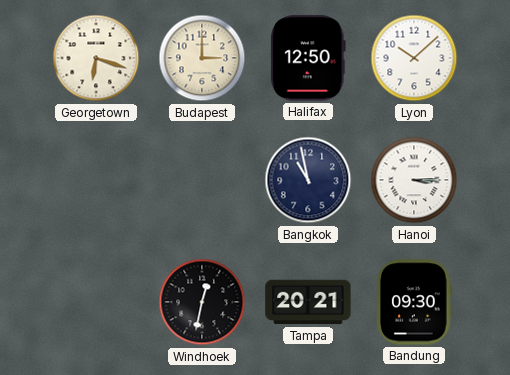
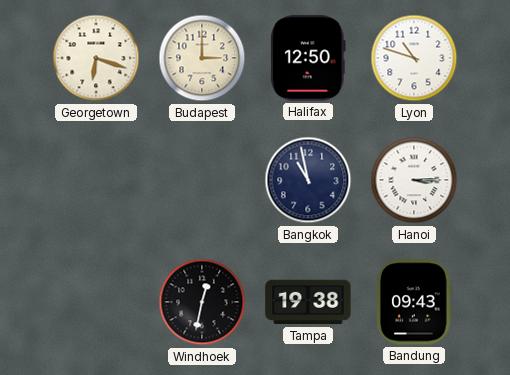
Lyon: 10:08 -> 10:48
Tampa: 20:21 -> 19:38
Bandung: 09:30 -> 09:43
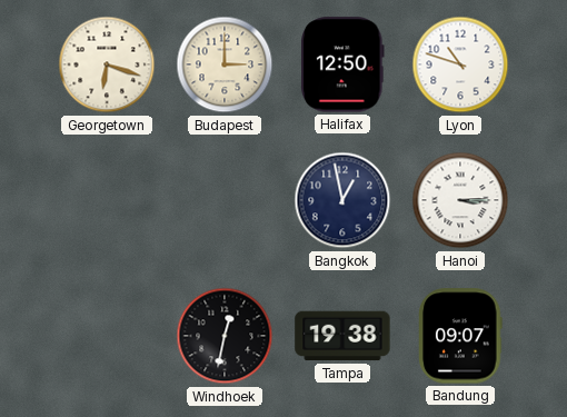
Bangkok: 10:58 -> 12:58
Bandung: 09:43 -> 09:07
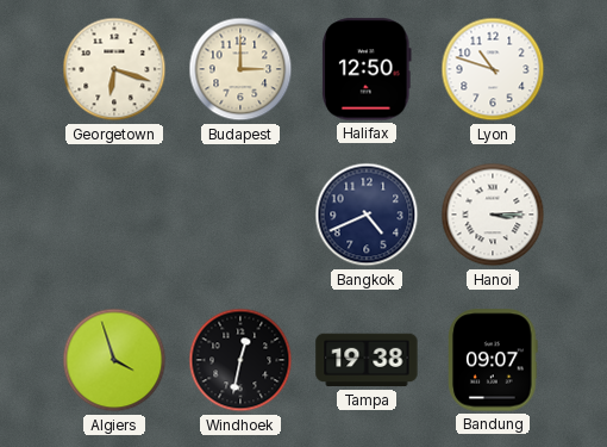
Bangkok: 12:58 -> 4:41
Algiers: none -> 3:57
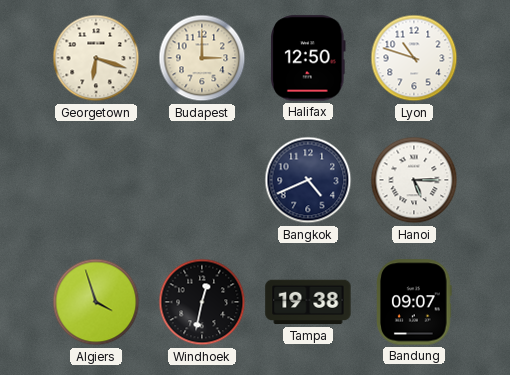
Hanoi: 3:15 -> 5:15
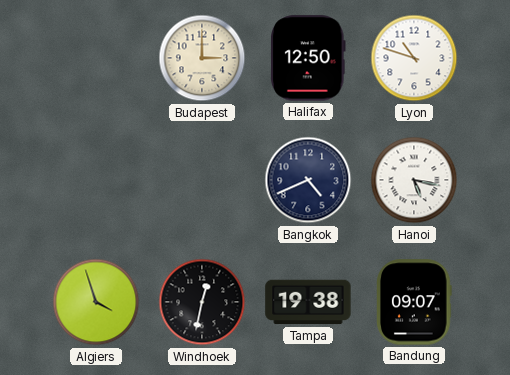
Georgetown: 6:18 -> none
Hanoi: 5:15 -> 5:17
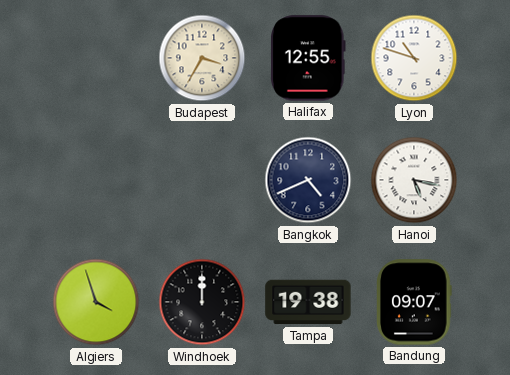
Budapest: 3:00 -> 3:35
Halifax: 12:50 -> 12:55
Windhoek: 12:32 -> 12:00
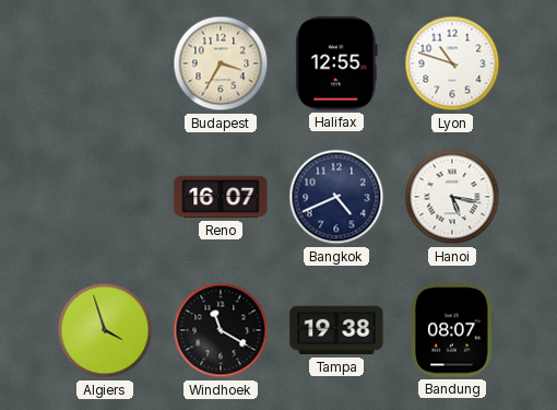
Reno: none -> 16:07
Windhoek: 12:00 -> 11:20
Bandung: 09:07 -> 08:07
